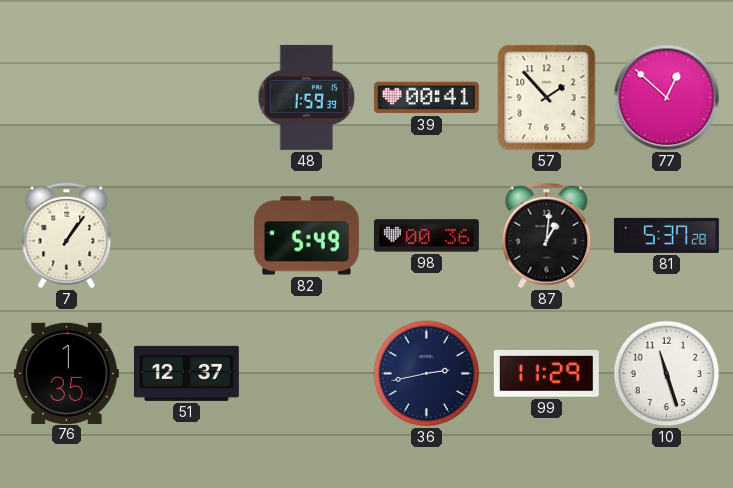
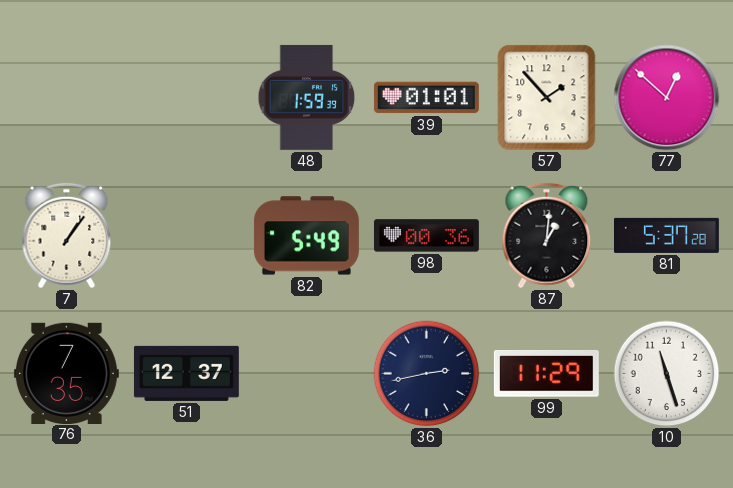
39: 00:41 -> 01:01
76: 1:35 -> 7:35
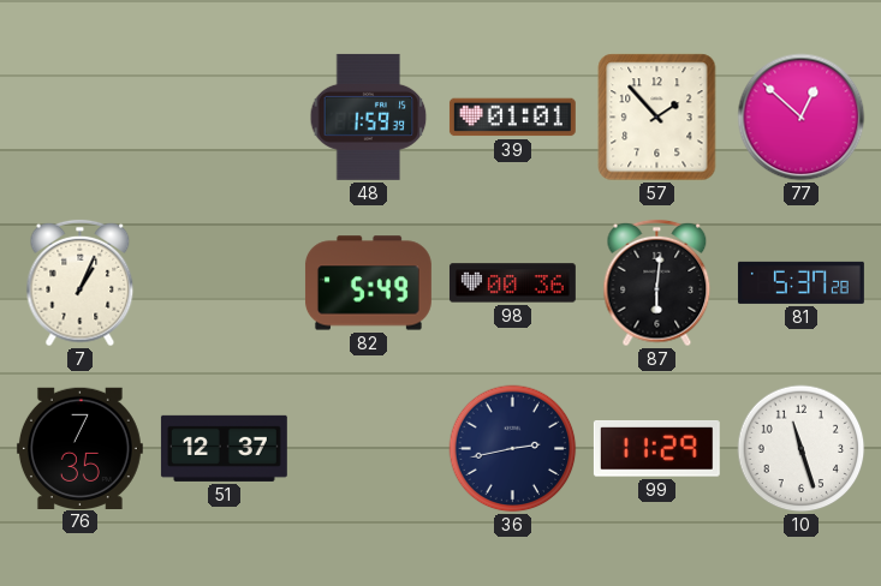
7: 1:06 -> 1:04
87: 1:01 -> 6:01
